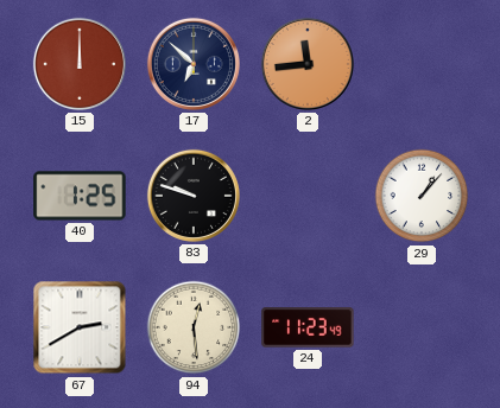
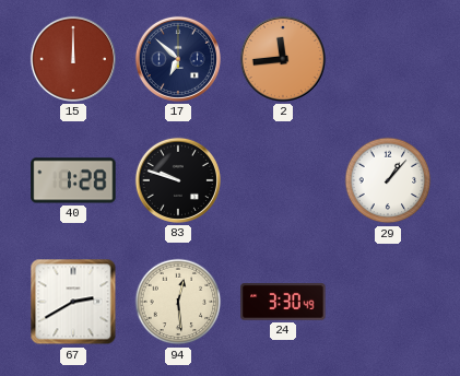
40: 1:25 -> 1:28
24: 11:23 -> 3:30
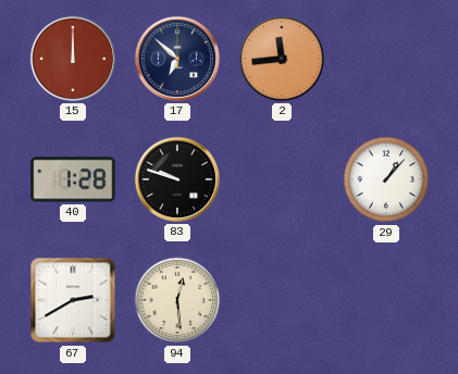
24: 3:30 -> none
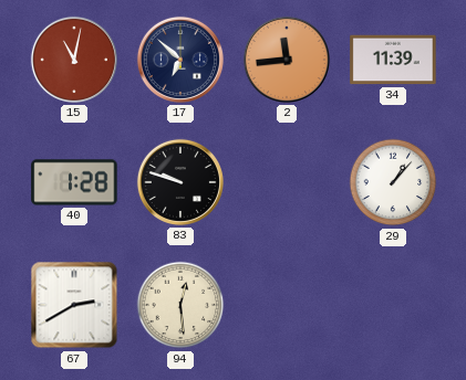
15: 12:00 -> 11:02
34: none -> 11:39
